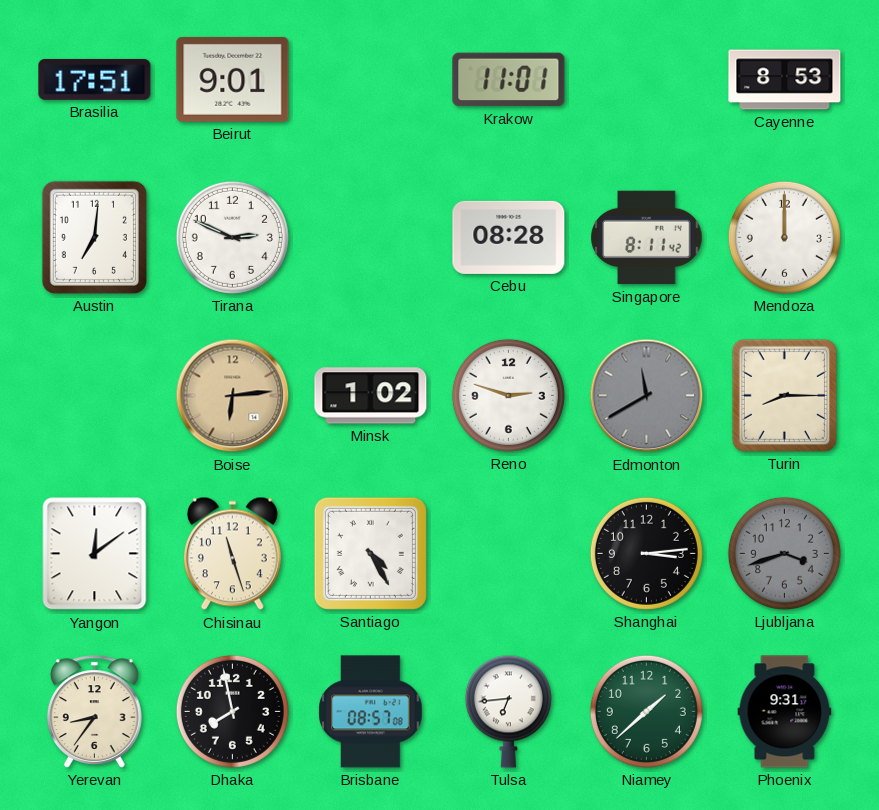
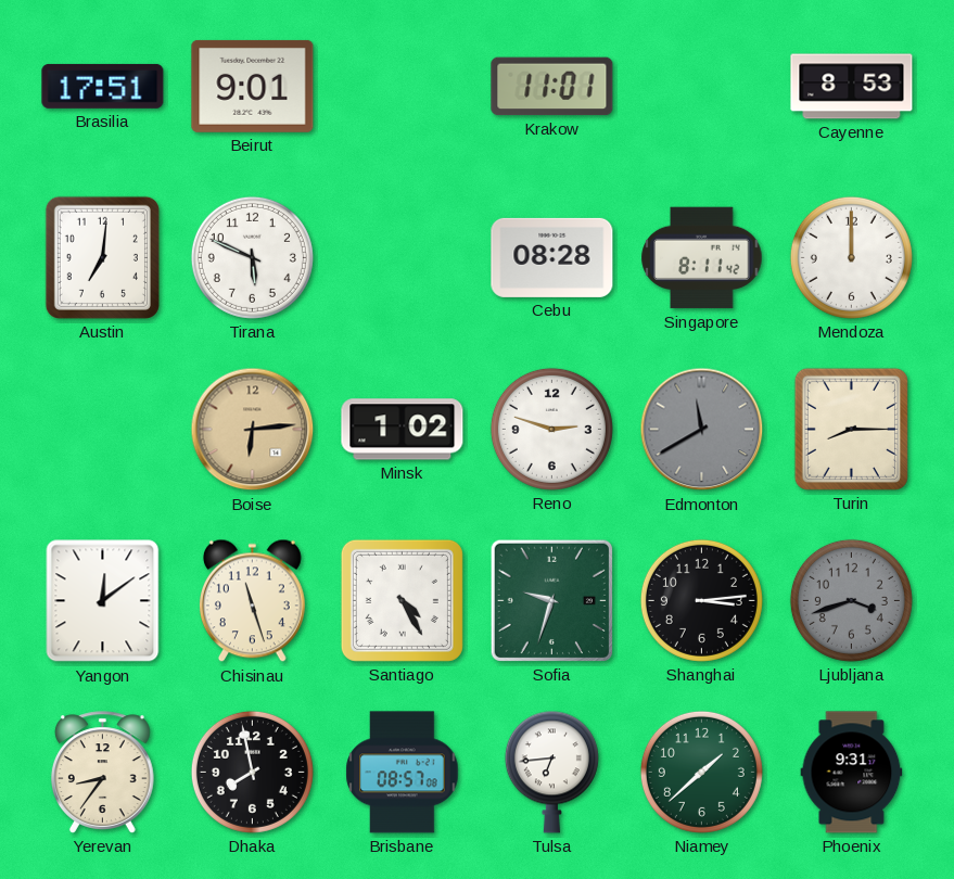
Tirana: 2:49 -> 5:49
Sofia: none -> 9:33
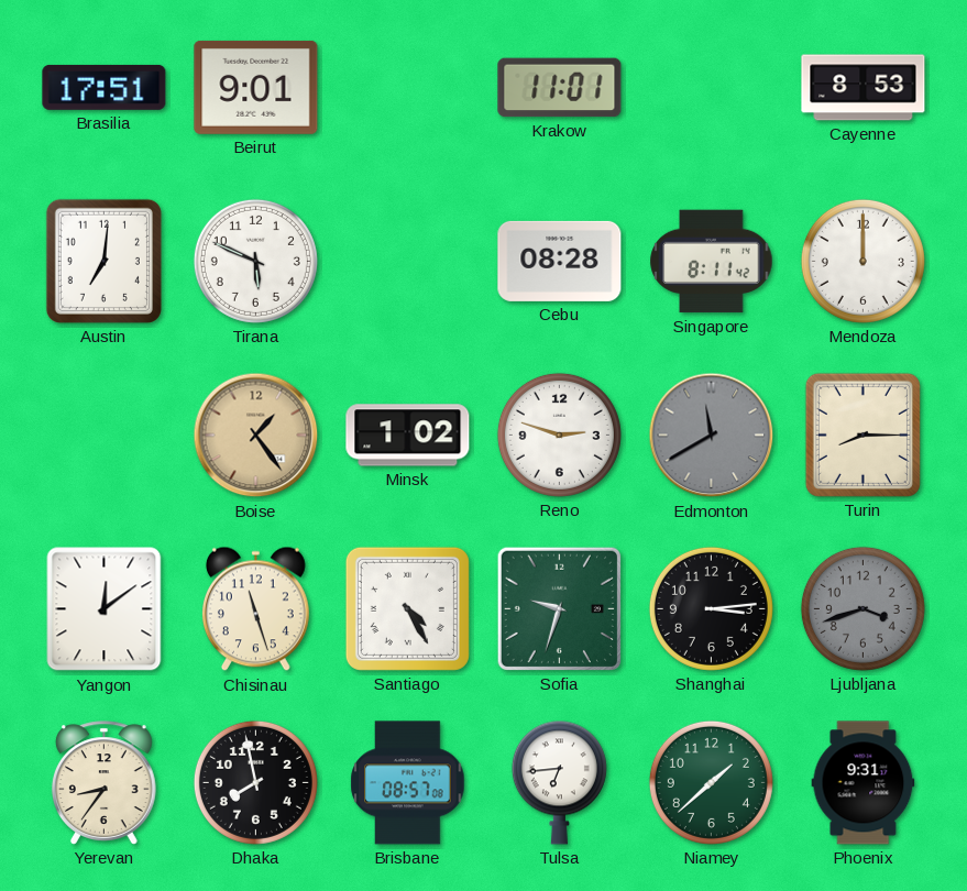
Boise: 6:14 -> 1:24
